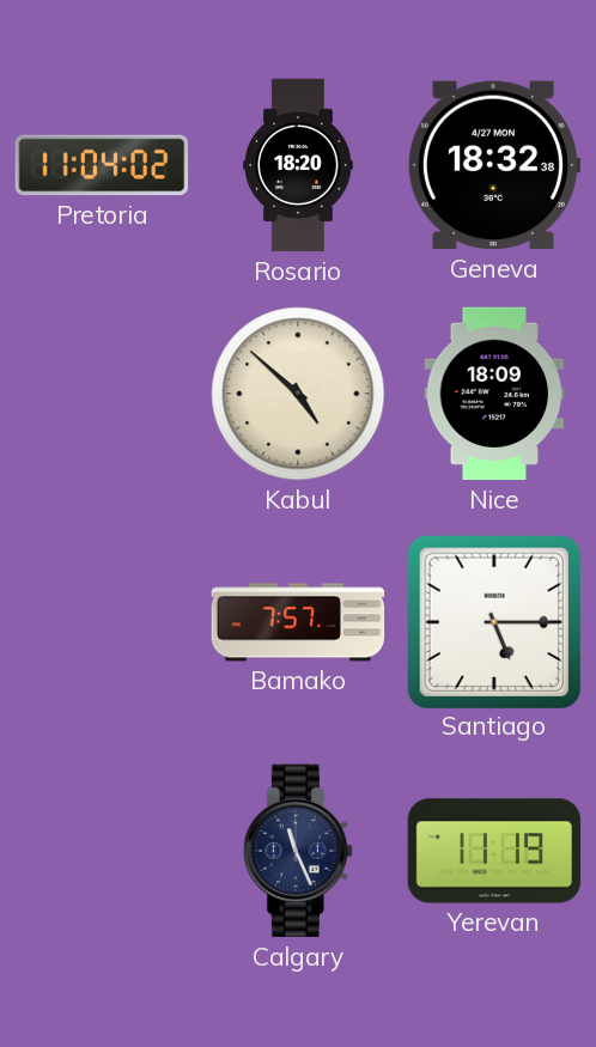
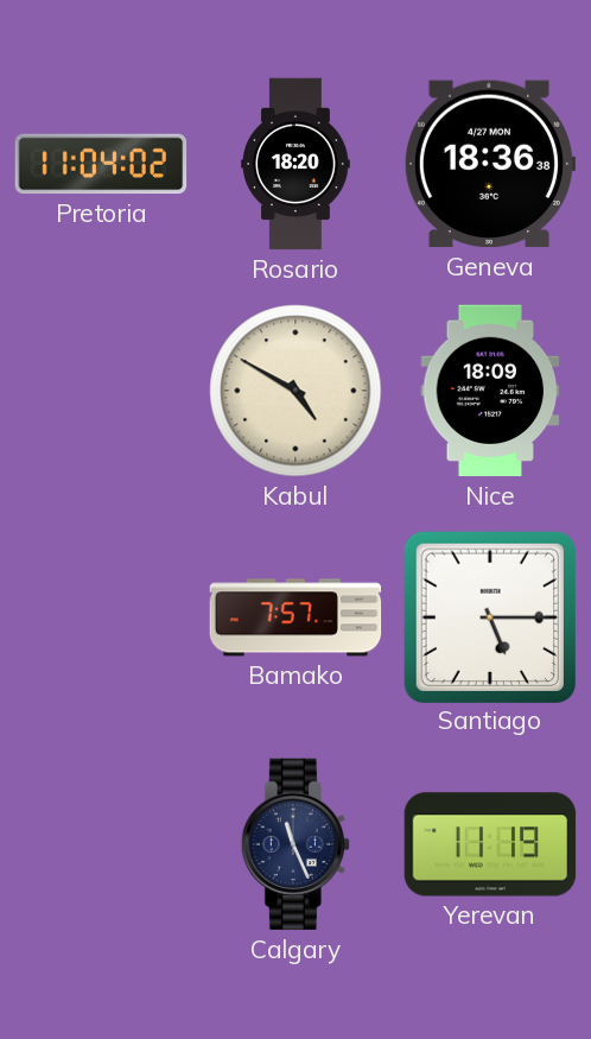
Geneva: 18:32 -> 18:36
Kabul: 4:52 -> 4:50
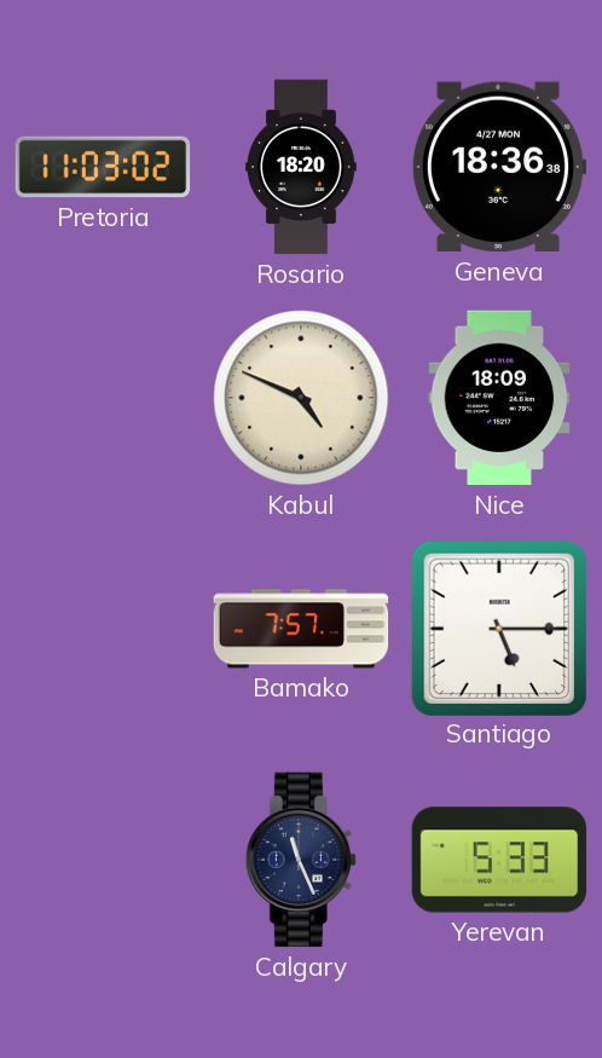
Pretoria: 11:04 -> 11:03
Kabul: 4:50 -> 4:49
Yerevan: 11:19 -> 5:33
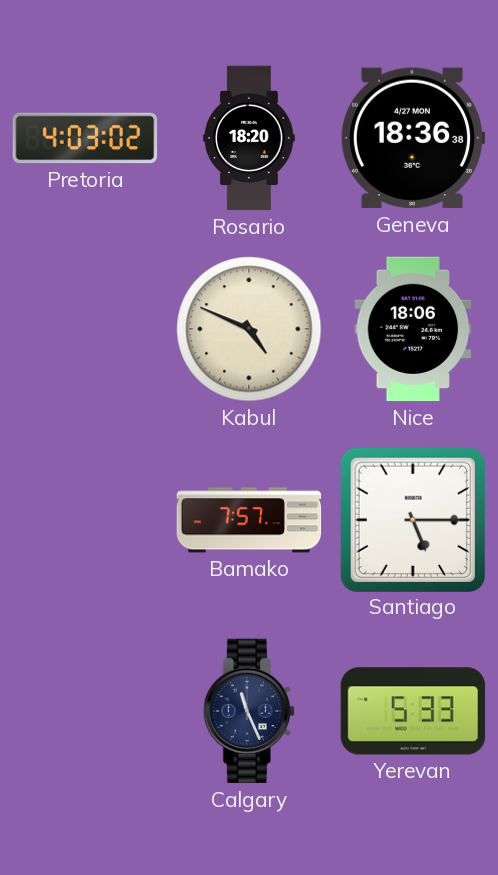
Pretoria: 11:03 -> 4:03
Nice: 18:09 -> 18:06
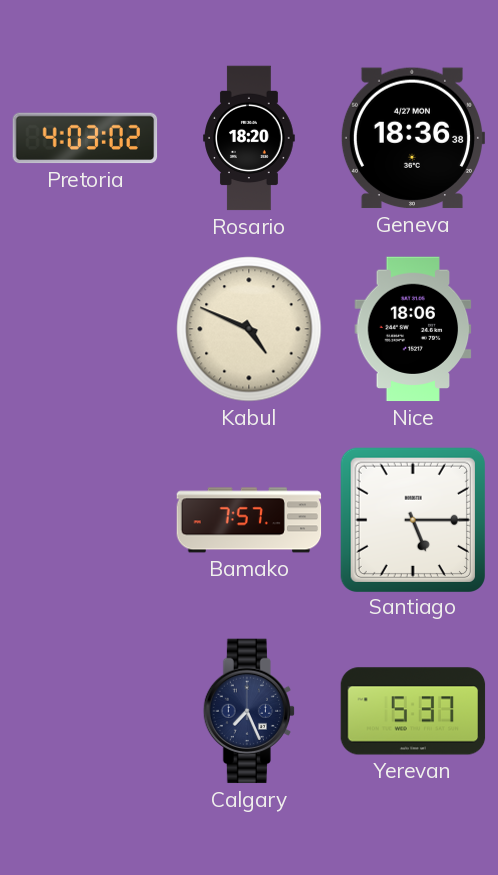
Calgary: 11:26 -> 7:26
Yerevan: 5:33 -> 5:37
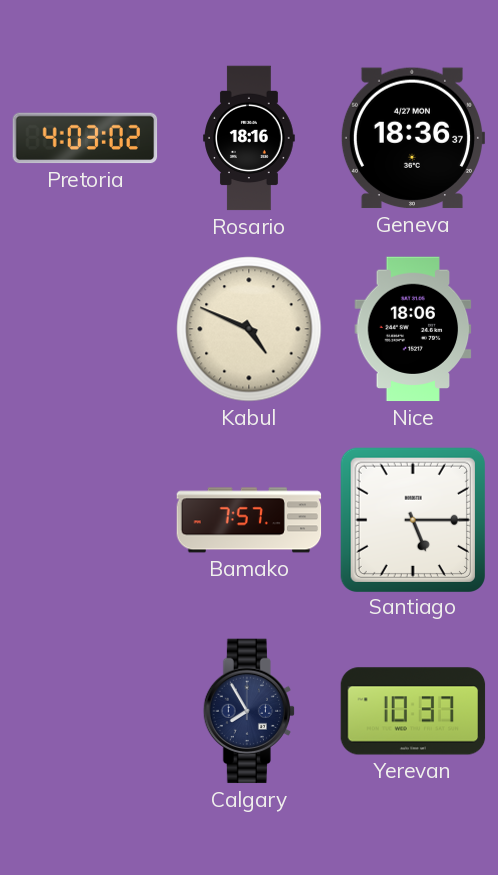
Rosario: 18:20 -> 18:16
Geneva: 18:36:38 -> 18:36:37
Calgary: 7:26 -> 7:55
Yerevan: 5:37 -> 10:37
